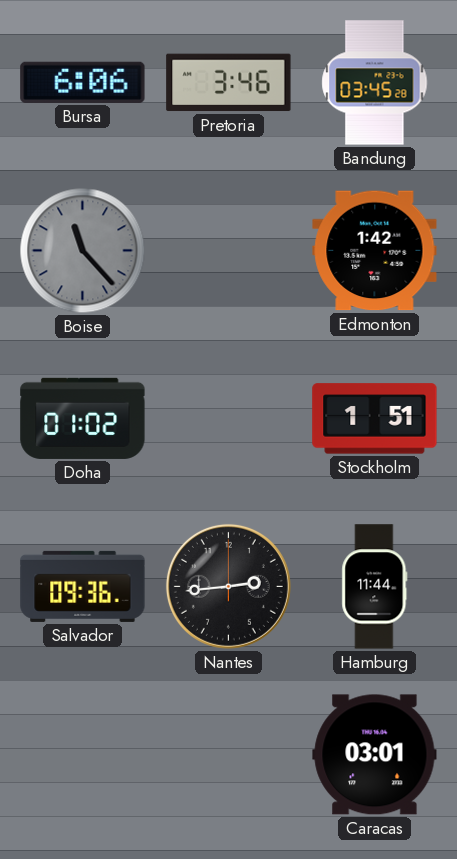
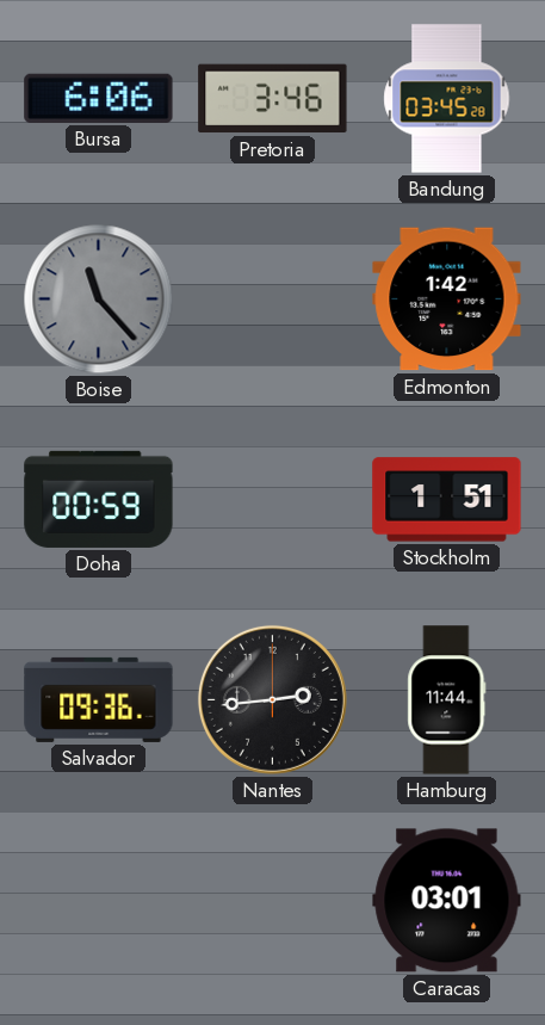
Doha: 01:02 -> 00:59
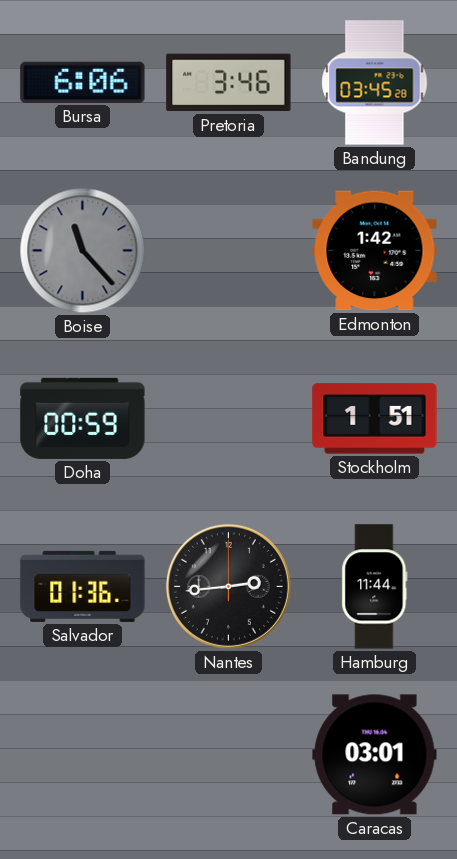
Salvador: 09:36 -> 01:36
